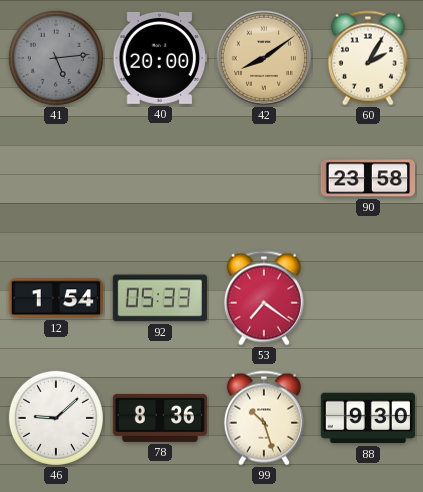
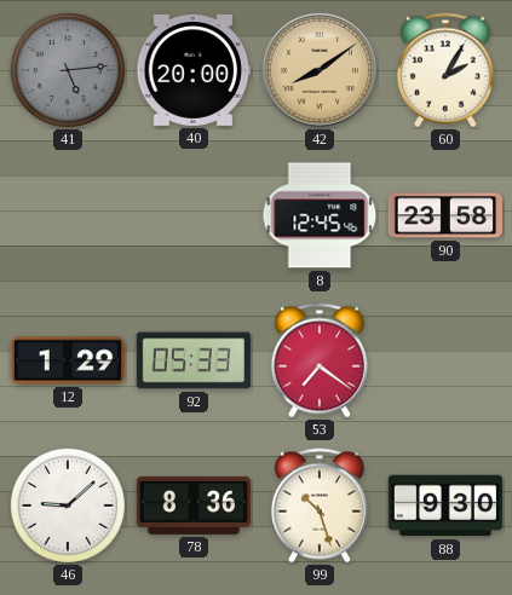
8: none -> 12:45
12: 1:54 -> 1:29
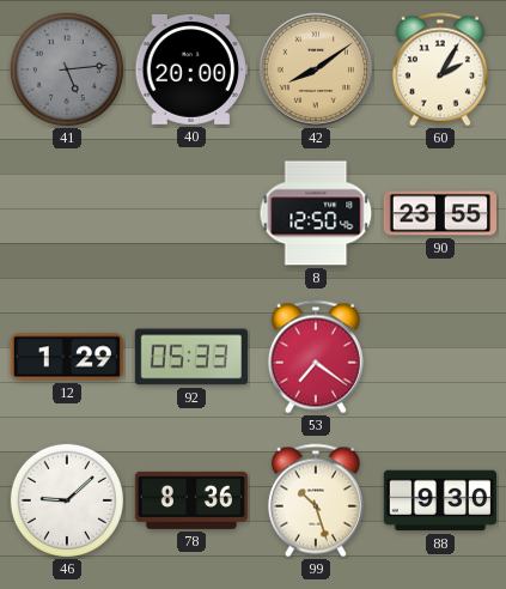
8: 12:45 -> 12:50
90: 23:58 -> 23:55
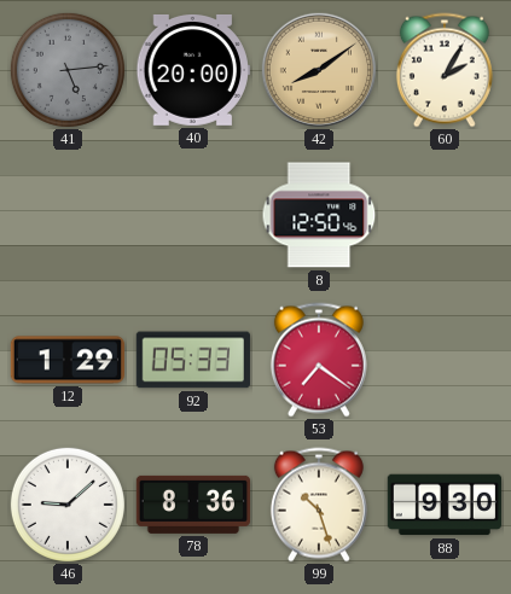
90: 23:55 -> none
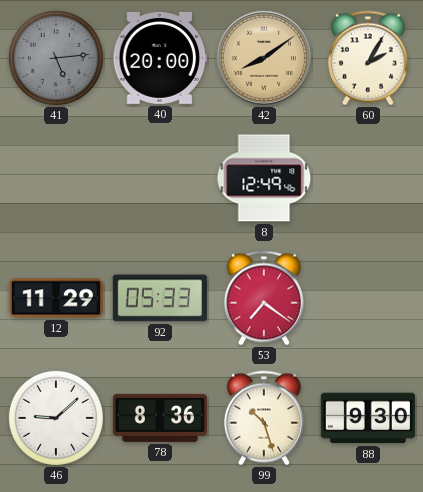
8: 12:50 -> 12:49
12: 1:29 -> 11:29
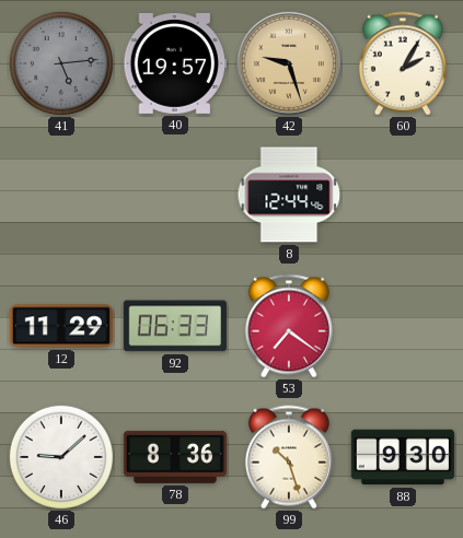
40: 20:00 -> 19:57
42: 8:09 -> 9:27
8: 12:49 -> 12:44
92: 05:33 -> 06:33
